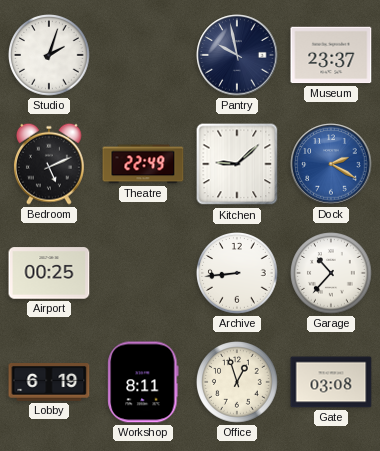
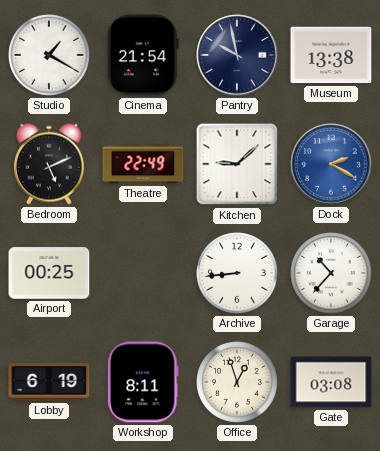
Studio: 2:03 -> 1:20
Cinema: none -> 21:54
Museum: 23:37 -> 13:38
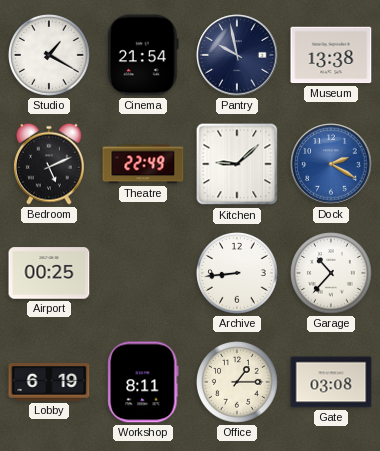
Office: 12:57 -> 1:15
